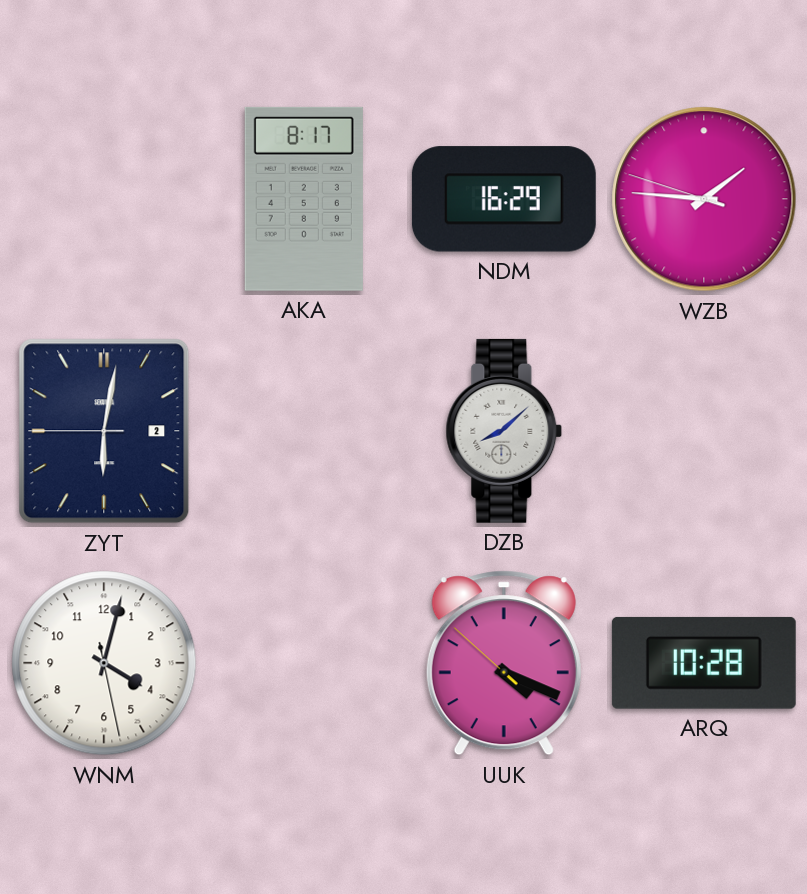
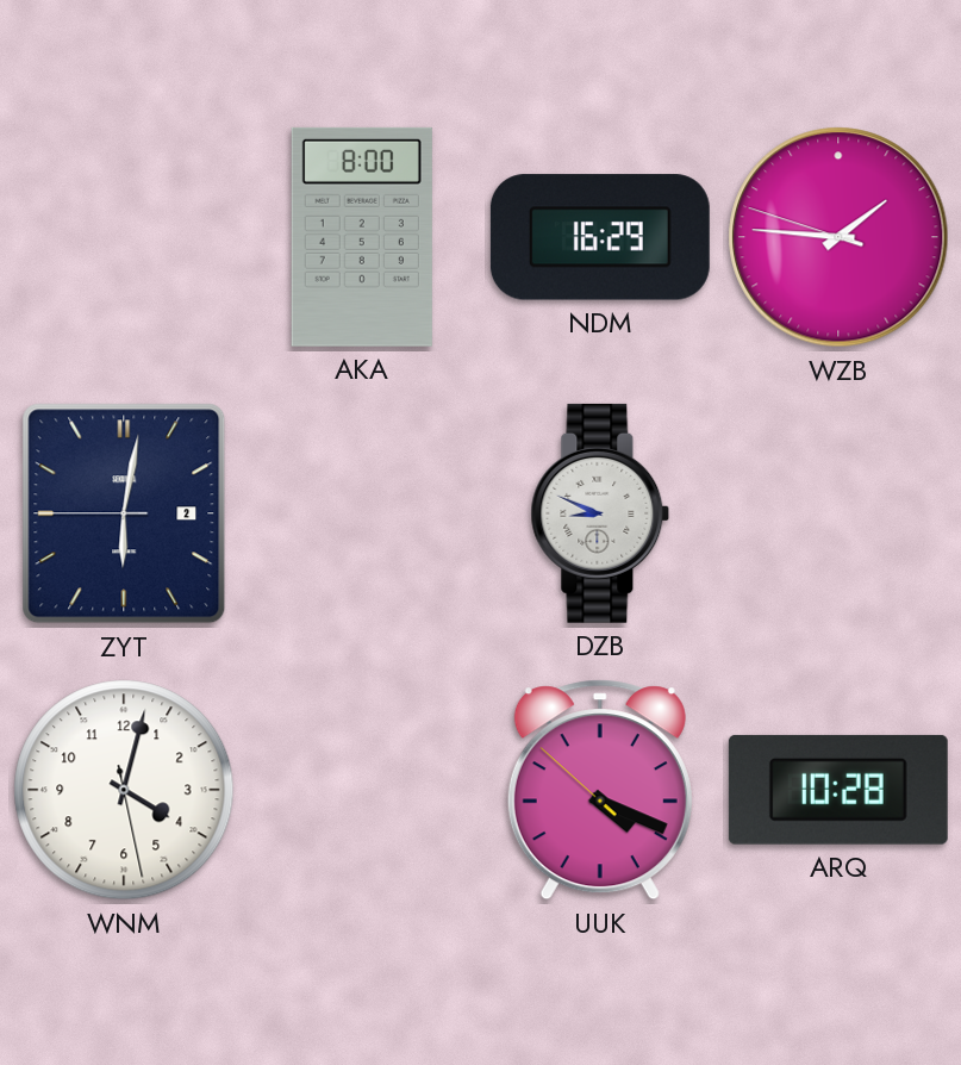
AKA: 8:17 -> 8:00
DZB: 8:08 -> 8:49
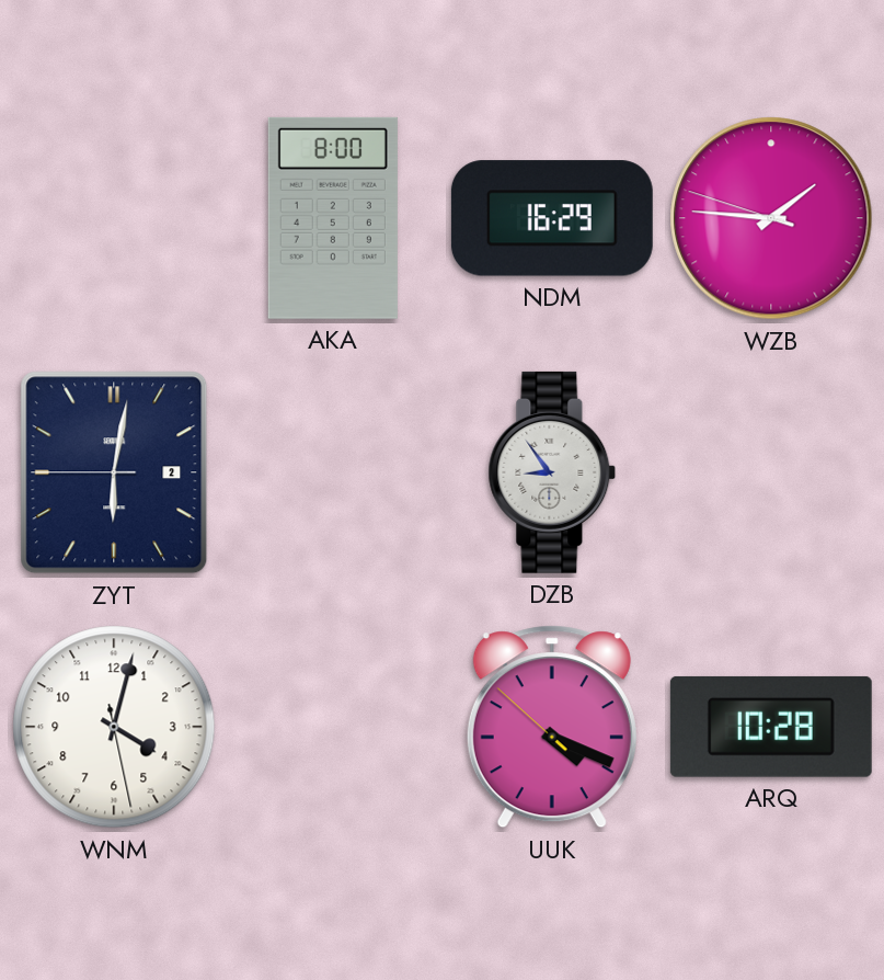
DZB: 8:49 -> 8:54
